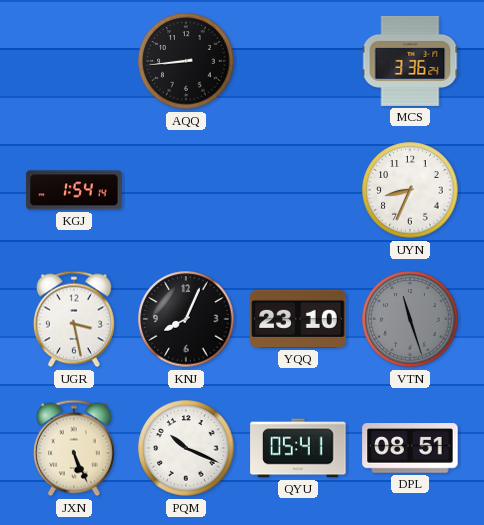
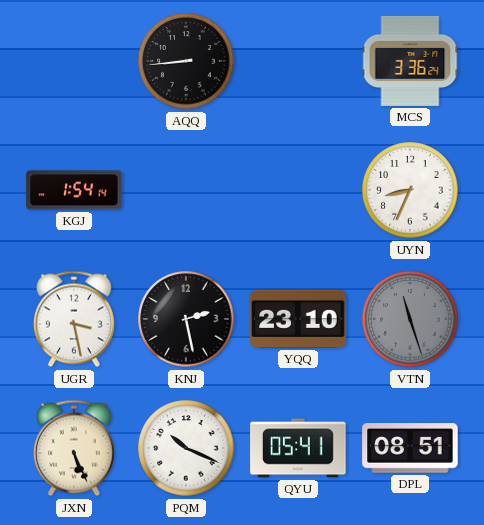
KNJ: 8:04 -> 2:28
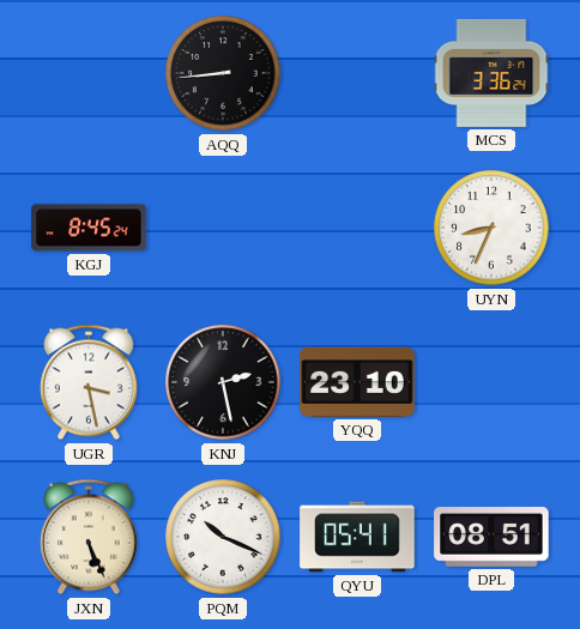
KGJ: 1:54 -> 8:45
VTN: 11:27 -> none
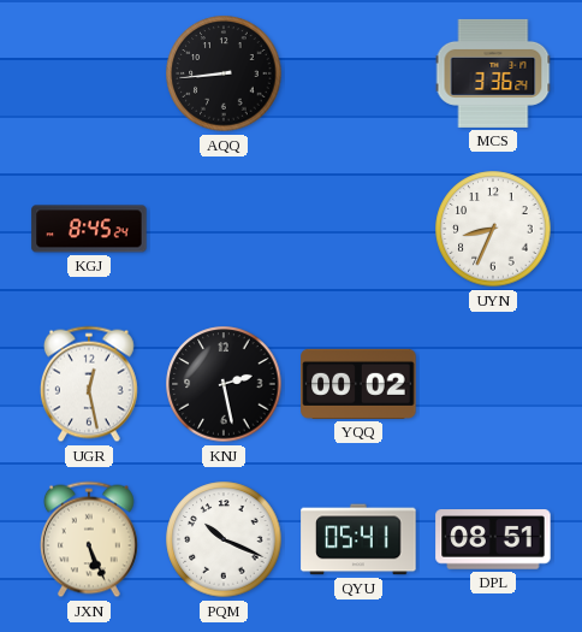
UGR: 3:28 -> 12:28
YQQ: 23:10 -> 00:02
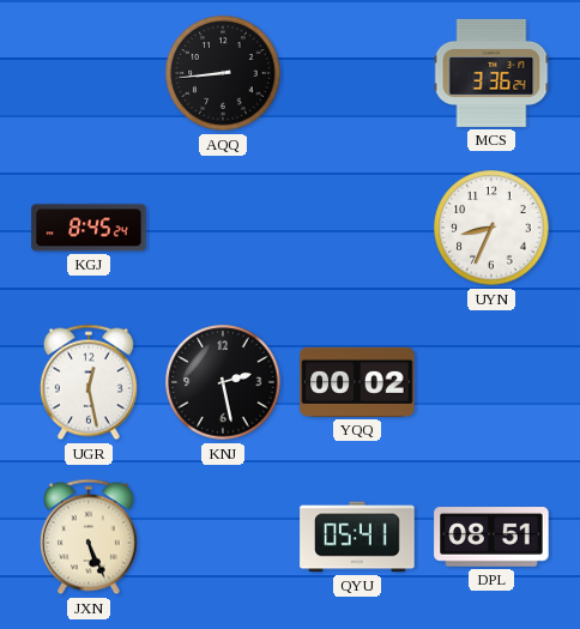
PQM: 10:19 -> none
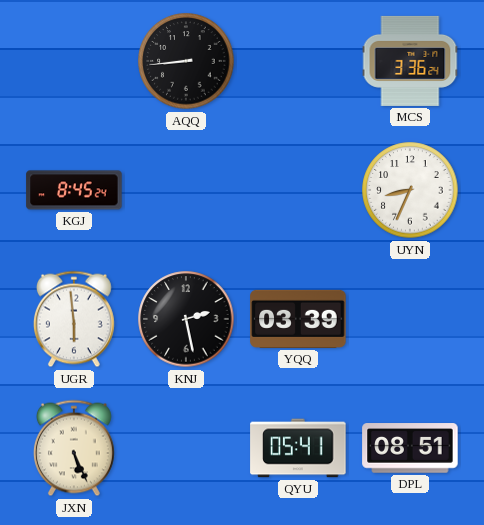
UGR: 12:28 -> 5:59
YQQ: 00:02 -> 03:39
